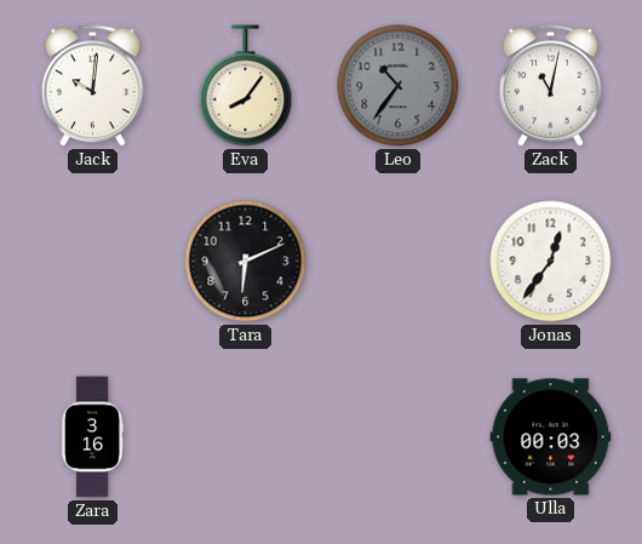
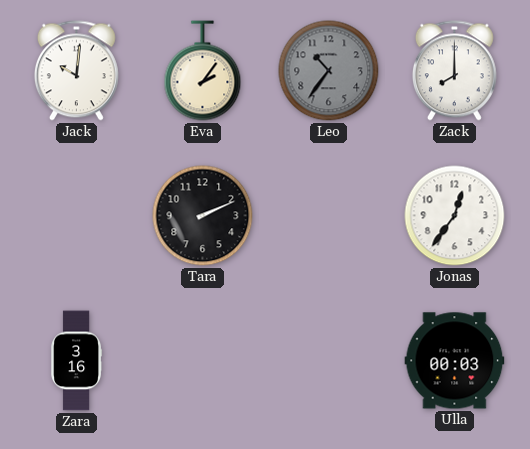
Eva: 8:06 -> 2:06
Zack: 11:02 -> 8:00
Tara: 6:11 -> 2:11
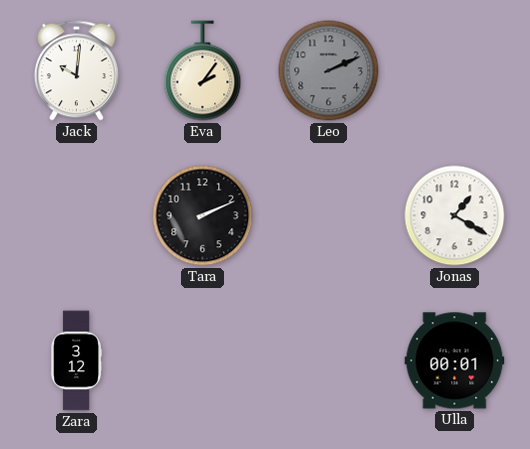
Leo: 10:36 -> 2:11
Zack: 8:00 -> none
Jonas: 12:36 -> 1:20
Zara: 3:16 -> 3:12
Ulla: 00:03 -> 00:01
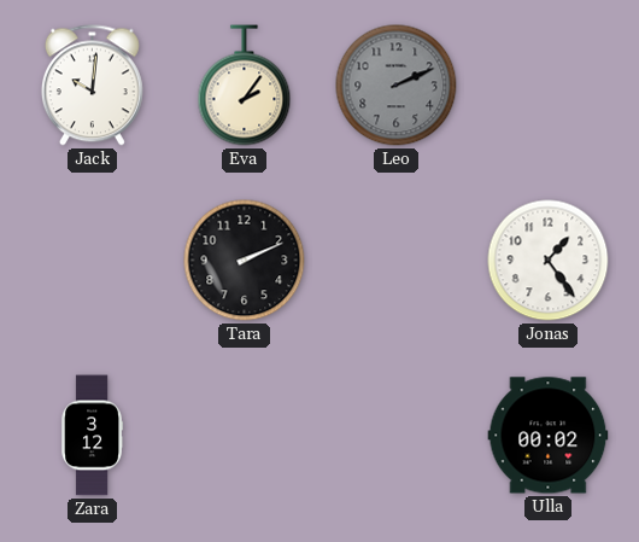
Jonas: 1:20 -> 1:24
Ulla: 00:01 -> 00:02
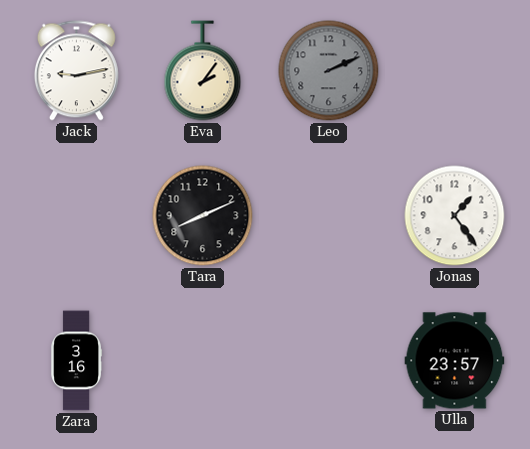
Jack: 10:01 -> 9:13
Tara: 2:11 -> 8:11
Zara: 3:12 -> 3:16
Ulla: 00:02 -> 23:57
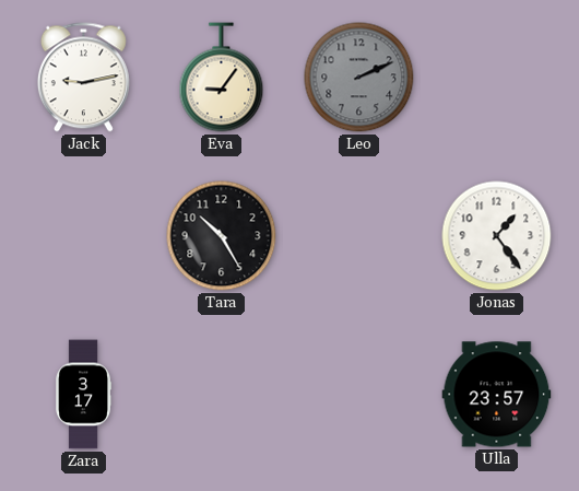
Eva: 2:06 -> 9:06
Tara: 8:11 -> 10:25
Zara: 3:16 -> 3:17
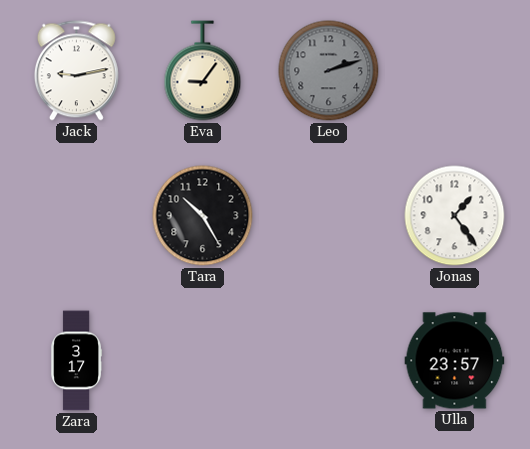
Leo: 2:11 -> 2:12
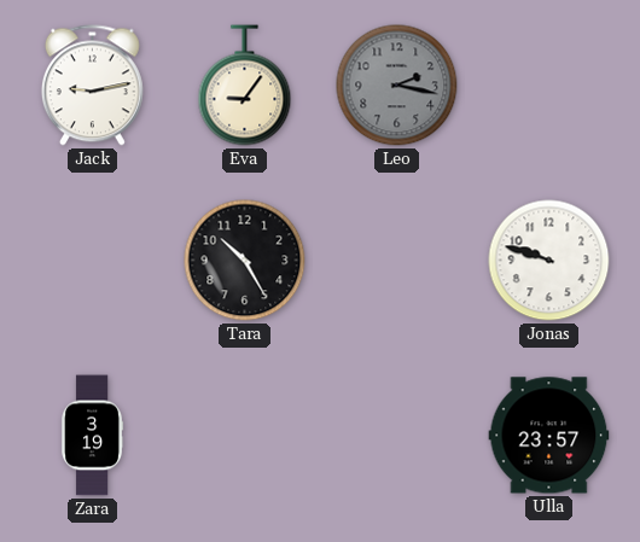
Leo: 2:12 -> 2:17
Jonas: 1:24 -> 9:48
Zara: 3:17 -> 3:19
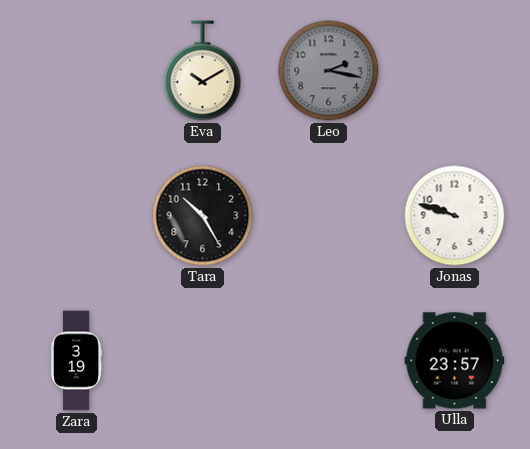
Jack: 9:13 -> none
Eva: 9:06 -> 10:10
